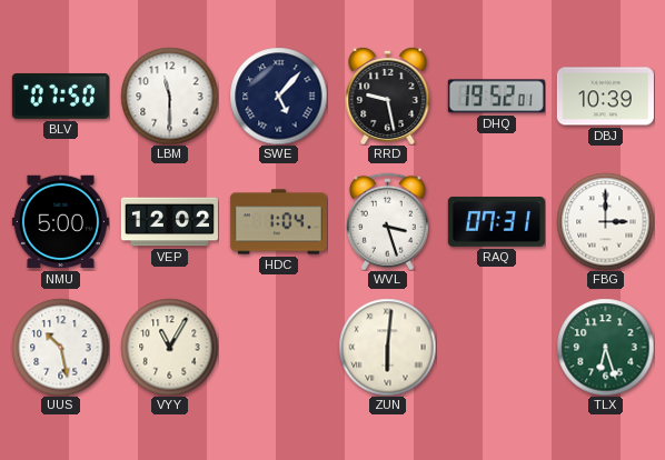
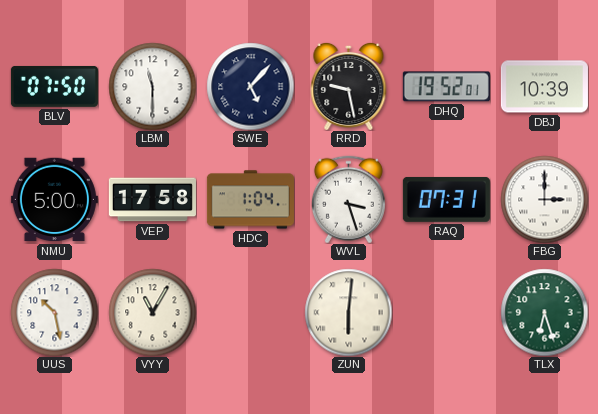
VEP: 12:02 -> 17:58
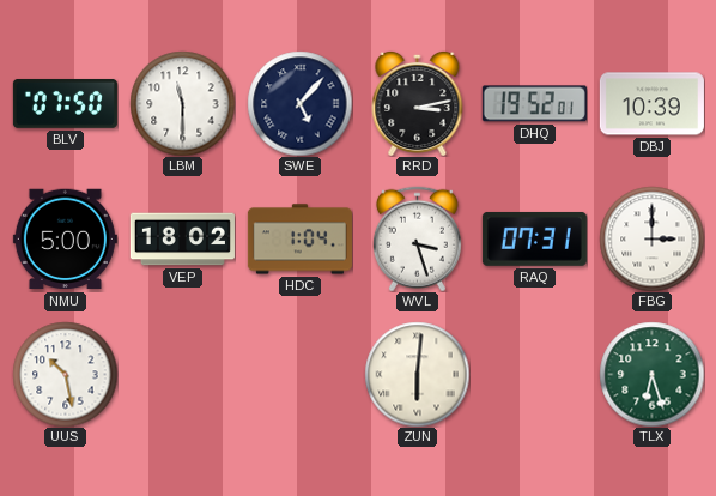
RRD: 9:28 -> 3:13
VEP: 17:58 -> 18:02
VYY: 11:05 -> none
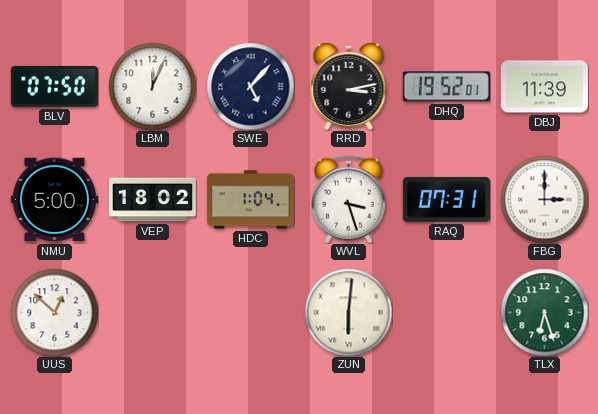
LBM: 11:30 -> 12:04
DBJ: 10:39 -> 11:39
UUS: 10:28 -> 12:52
